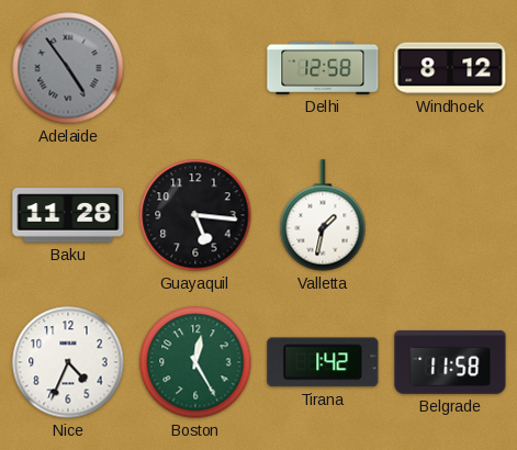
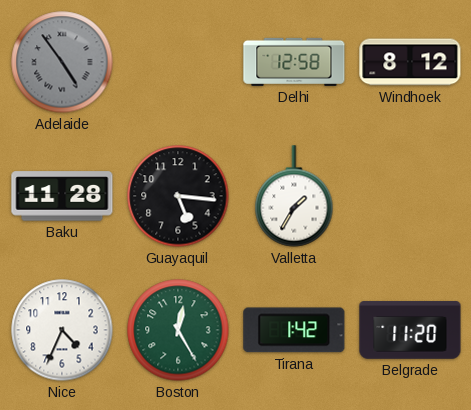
Valletta: 1:32 -> 1:35
Belgrade: 11:58 -> 11:20
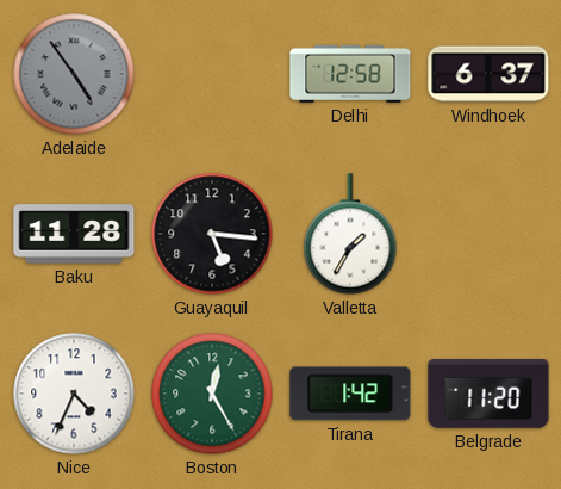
Windhoek: 8:12 -> 6:37
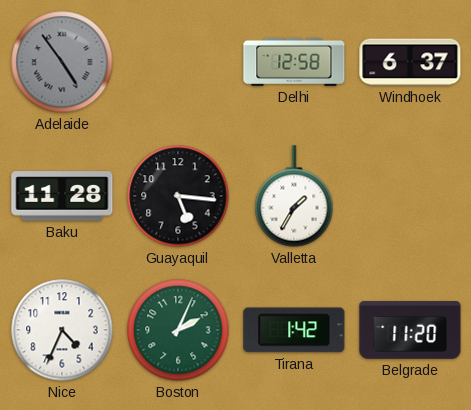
Boston: 12:25 -> 2:04
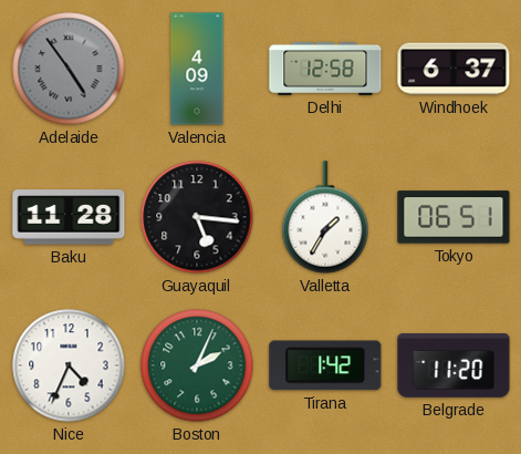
Valencia: none -> 4:09
Tokyo: none -> 06:51
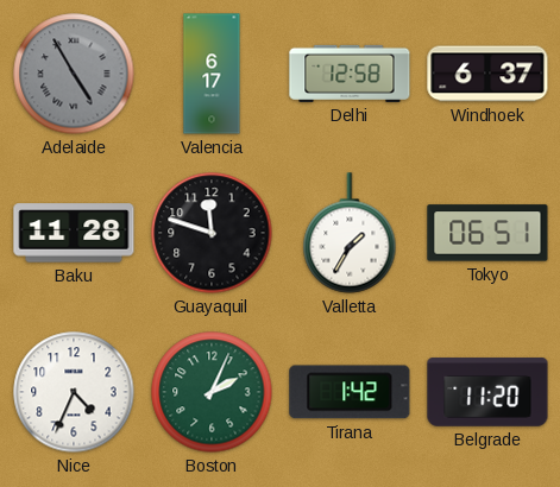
Adelaide: 4:54 -> 4:55
Valencia: 4:09 -> 6:17
Guayaquil: 5:16 -> 11:48
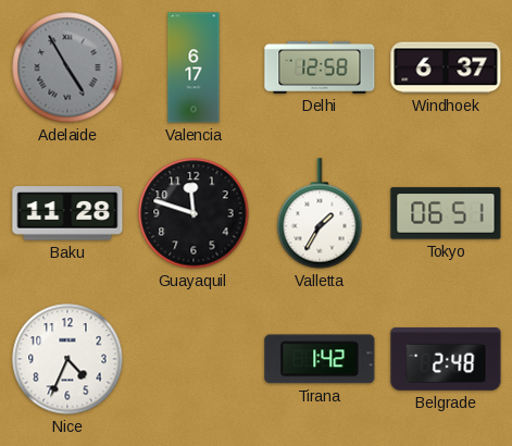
Boston: 2:04 -> none
Belgrade: 11:20 -> 2:48
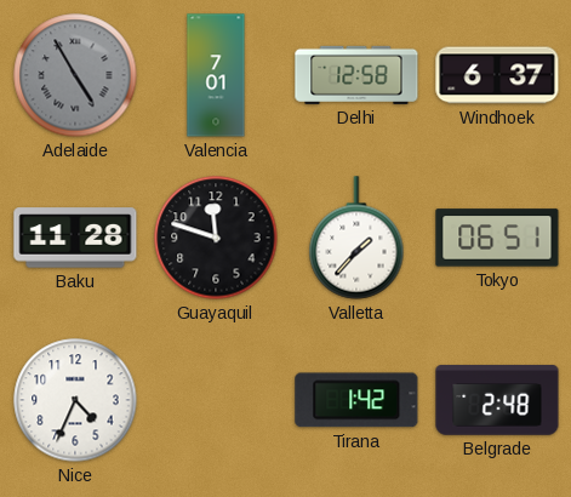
Valencia: 6:17 -> 7:01
Valletta: 1:35 -> 1:37
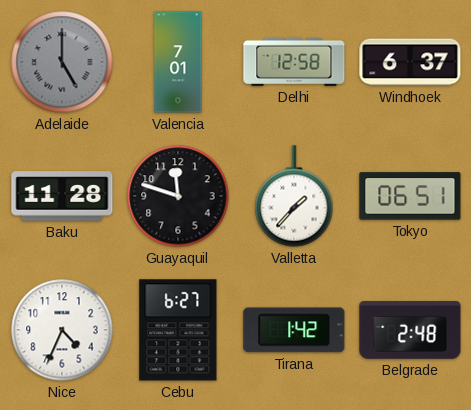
Adelaide: 4:55 -> 5:00
Cebu: none -> 6:27
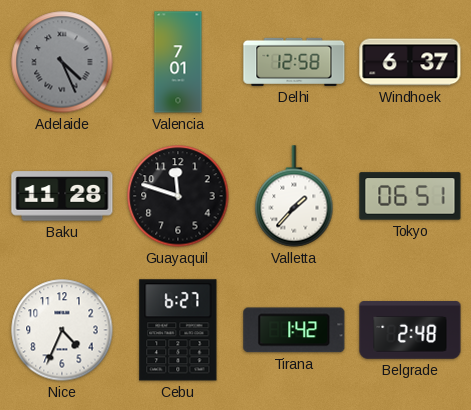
Adelaide: 5:00 -> 4:26
